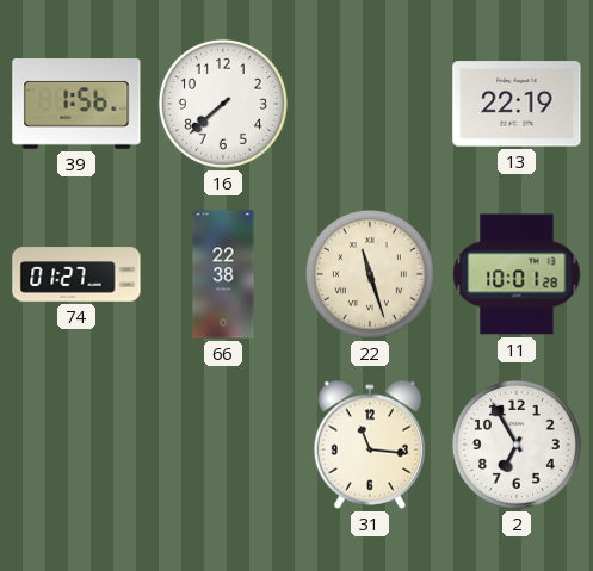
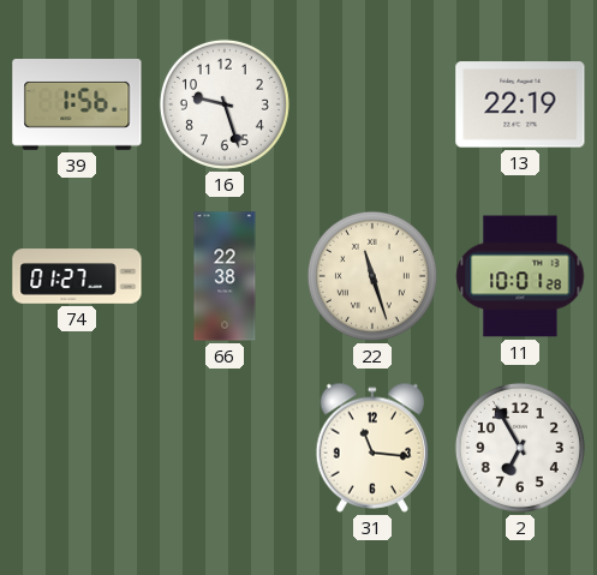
16: 7:38 -> 9:27
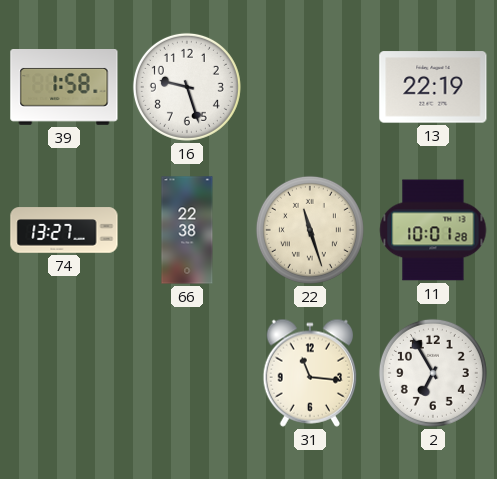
39: 1:56 -> 1:58
74: 01:27 -> 13:27
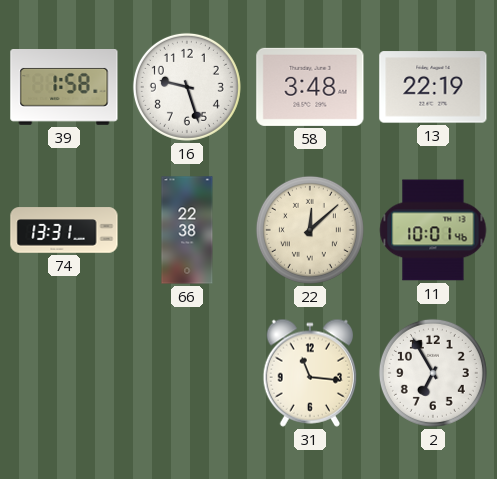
58: none -> 3:48
74: 13:27 -> 13:31
22: 11:27 -> 12:08
11: 10:01:28 -> 10:01:46
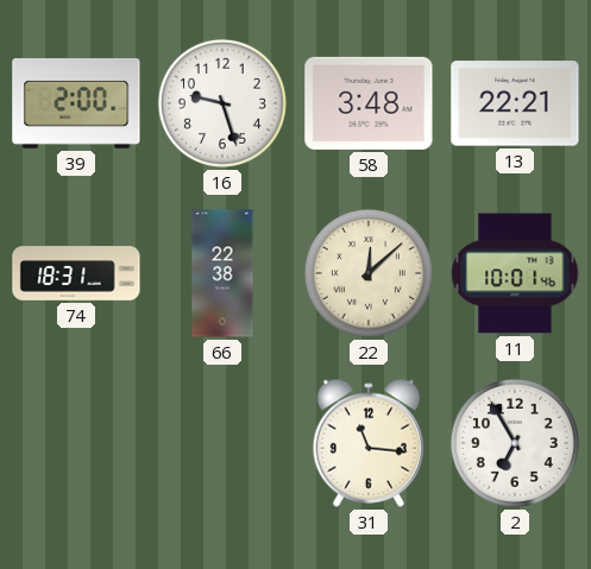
39: 1:58 -> 2:00
13: 22:19 -> 22:21
74: 13:31 -> 18:31
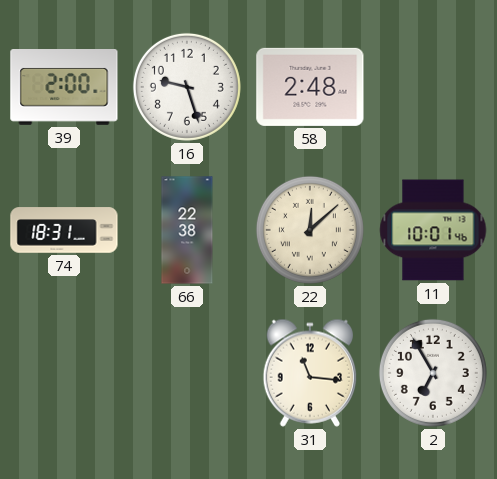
58: 3:48 -> 2:48
13: 22:21 -> none
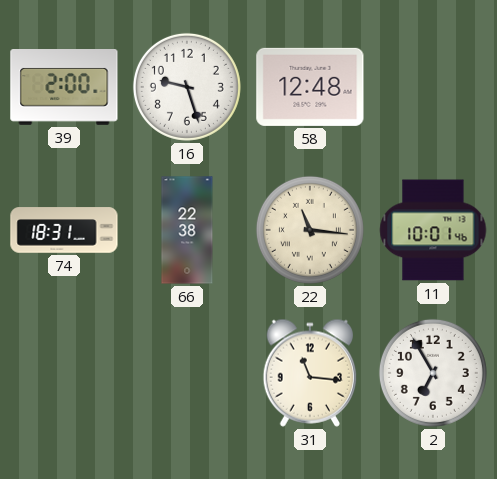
58: 2:48 -> 12:48
22: 12:08 -> 11:16
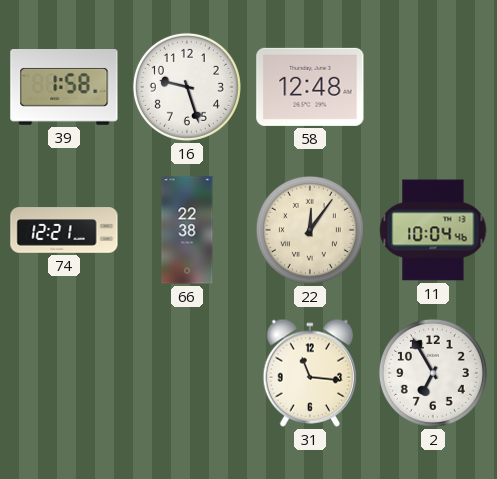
39: 2:00 -> 1:58
74: 18:31 -> 12:21
22: 11:16 -> 12:06
11: 10:01 -> 10:04
